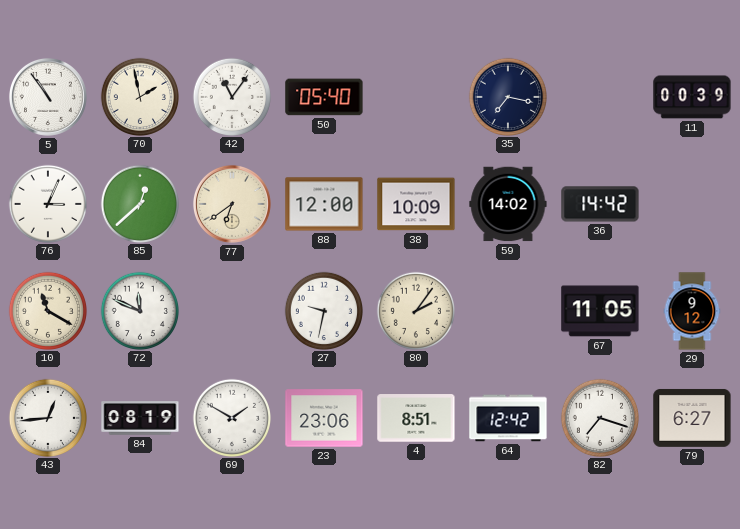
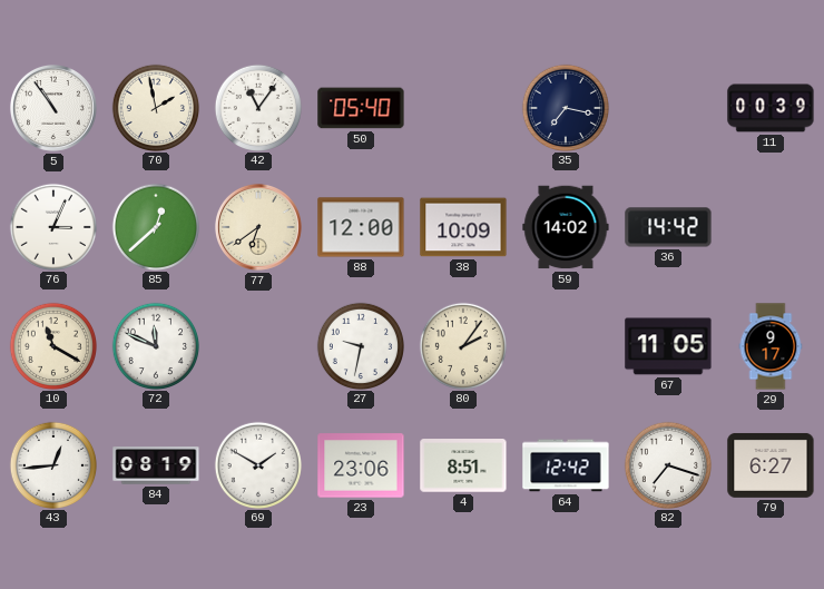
29: 9:12 -> 9:17
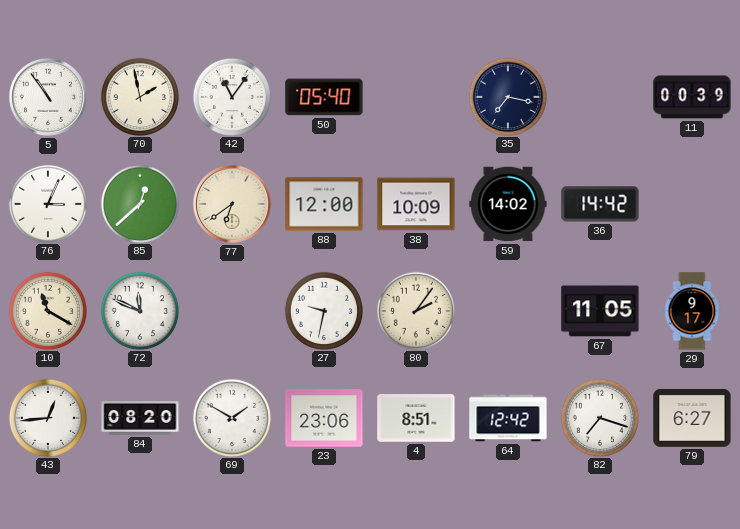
84: 08:19 -> 08:20
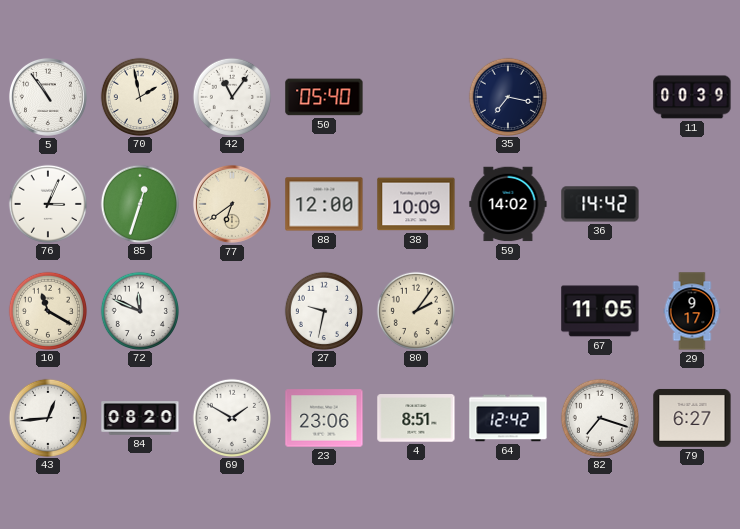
85: 12:38 -> 12:33
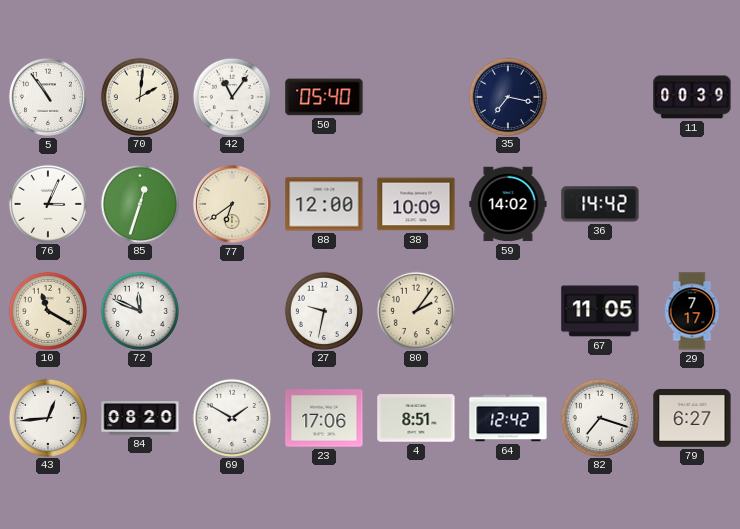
70: 1:58 -> 2:01
29: 9:17 -> 7:17
23: 23:06 -> 17:06
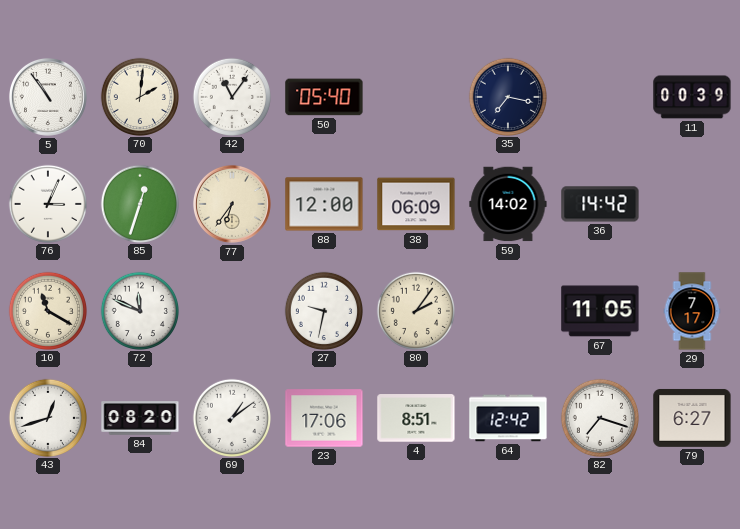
77: 6:39 -> 6:36
38: 10:09 -> 06:09
43: 12:44 -> 12:42
69: 1:50 -> 1:09
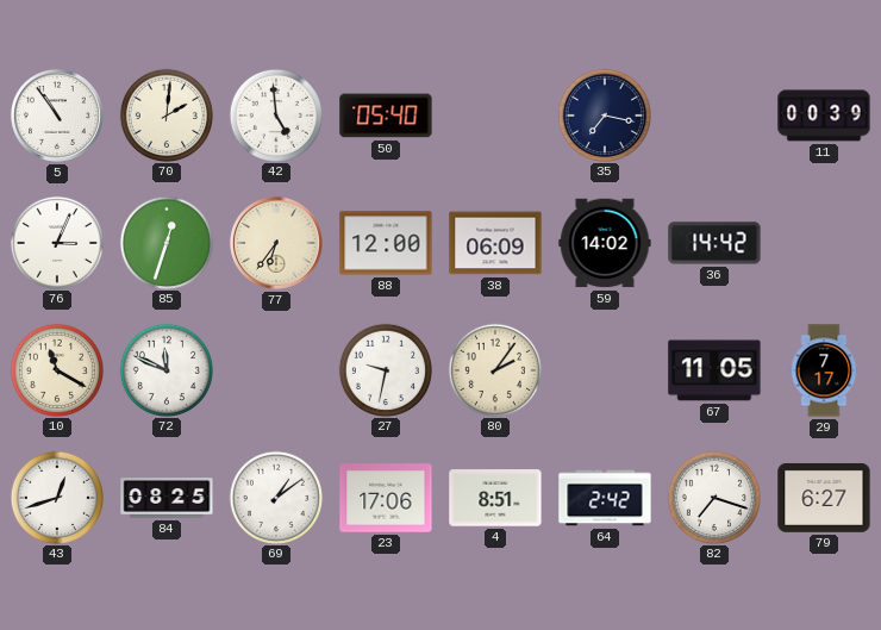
42: 11:06 -> 4:59
84: 08:20 -> 08:25
64: 12:42 -> 2:42
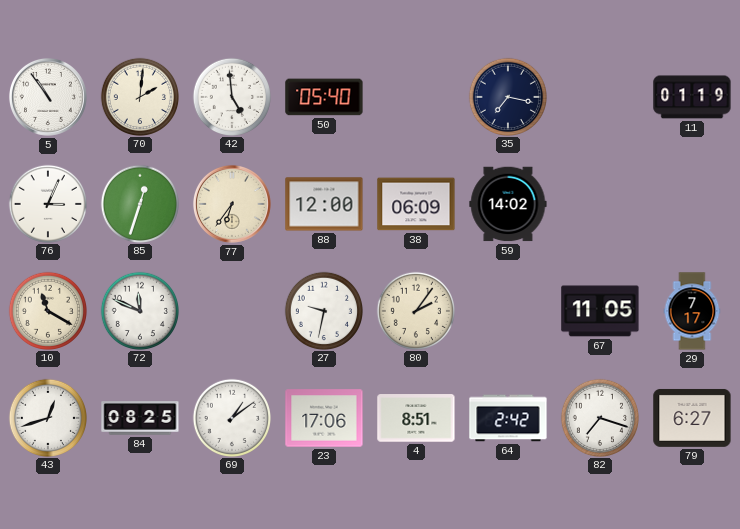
11: 00:39 -> 01:19
36: 14:42 -> none
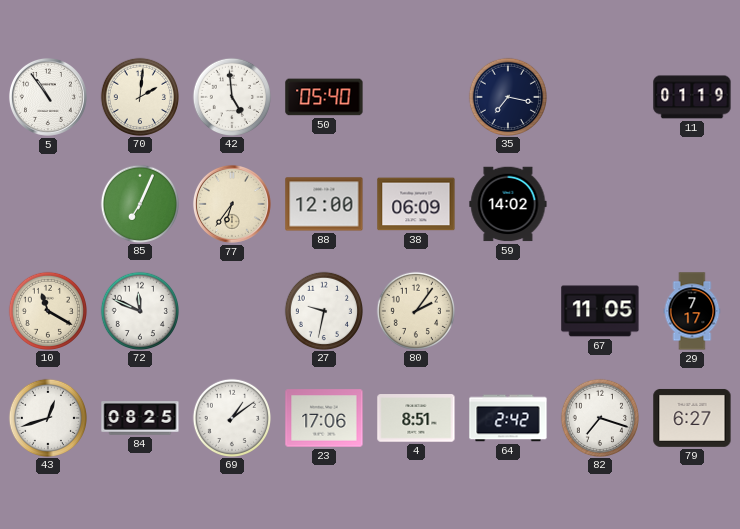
76: 3:04 -> none
85: 12:33 -> 7:04
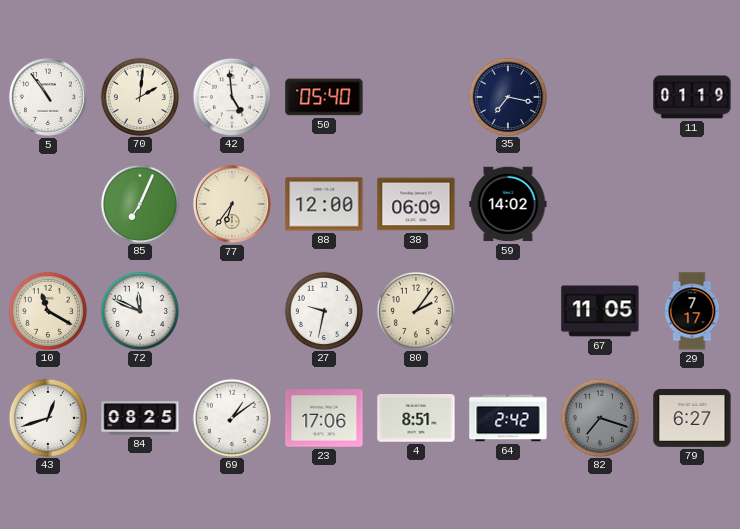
82 dial: white -> grey
